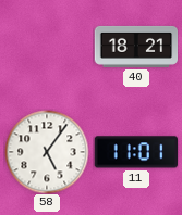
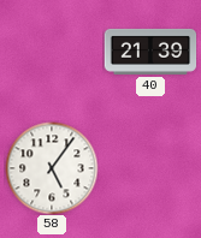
40: 18:21 -> 21:39
11: 11:01 -> none
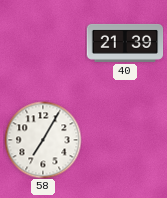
58: 5:06 -> 7:05
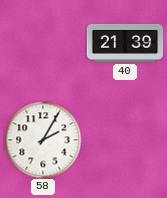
58: 7:05 -> 2:05
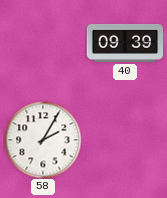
40: 21:39 -> 09:39
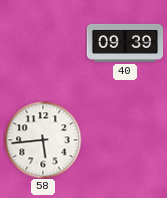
58: 2:05 -> 5:44
